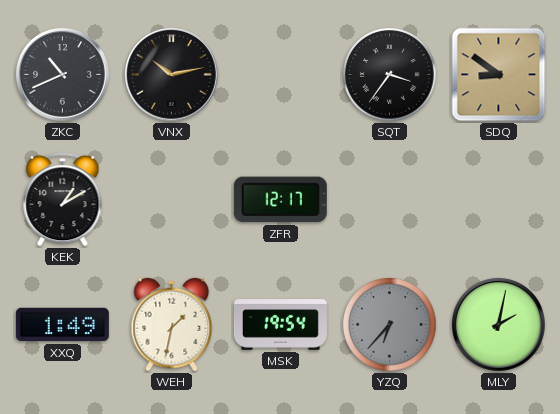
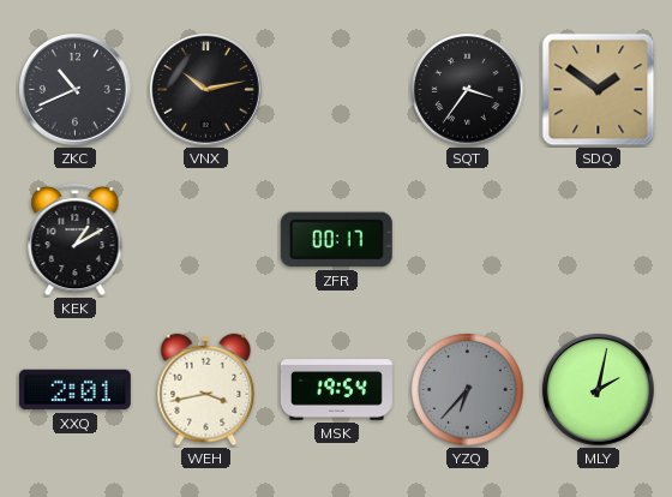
SDQ: 8:51 -> 1:51
ZFR: 12:17 -> 00:17
XXQ: 1:49 -> 2:01
WEH: 1:32 -> 3:43
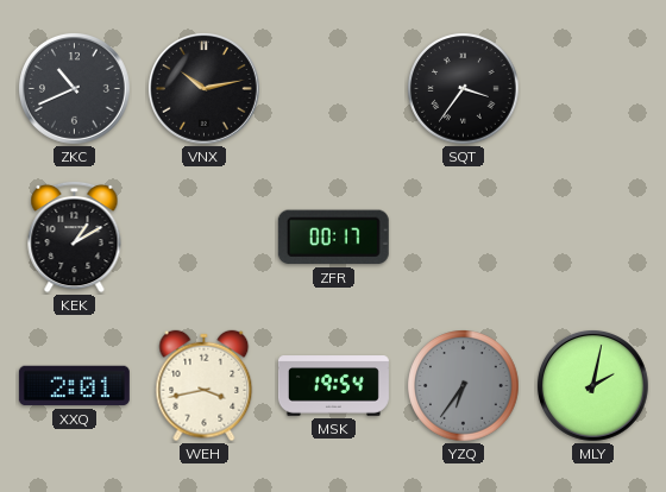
SDQ: 1:51 -> none
YZQ: 6:37 -> 6:36
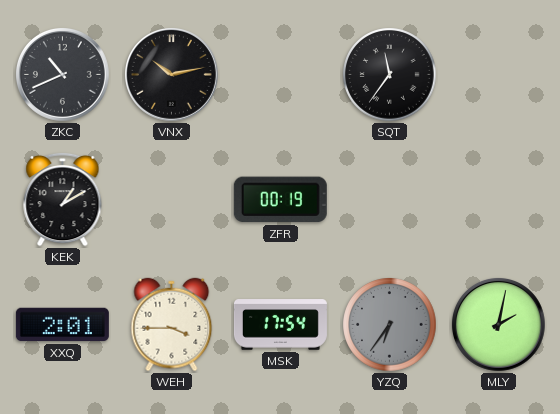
SQT: 3:36 -> 11:36
ZFR: 00:17 -> 00:19
WEH: 3:43 -> 3:45
MSK: 19:54 -> 17:54
